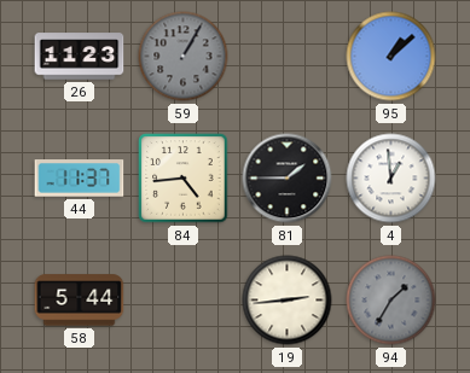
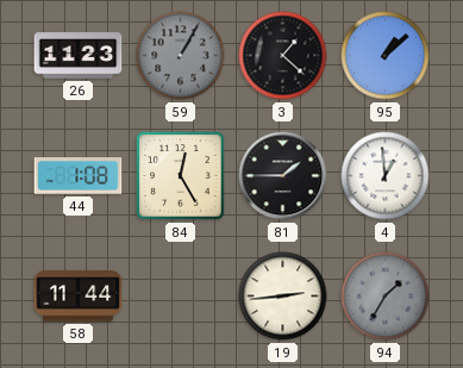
3: none -> 1:22
44: 11:37 -> 1:08
84: 4:44 -> 12:25
58: 5:44 -> 11:44
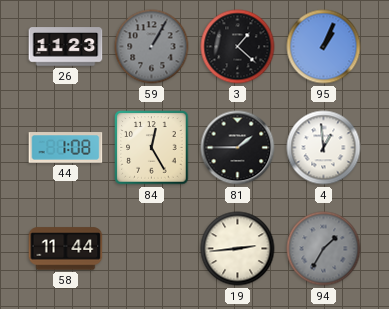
95: 1:08 -> 1:04
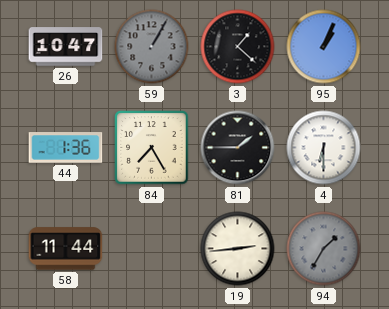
26: 11:23 -> 10:47
44: 1:08 -> 1:36
84: 12:25 -> 7:25
4: 12:59 -> 6:30
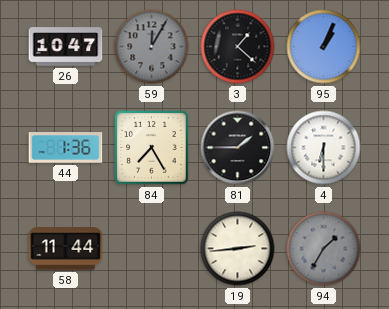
59: 1:05 -> 12:05
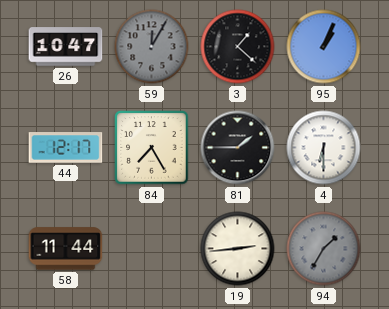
44: 1:36 -> 12:17
